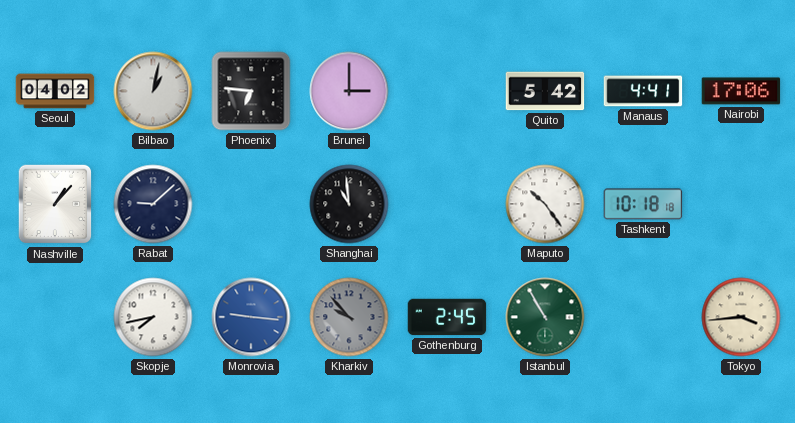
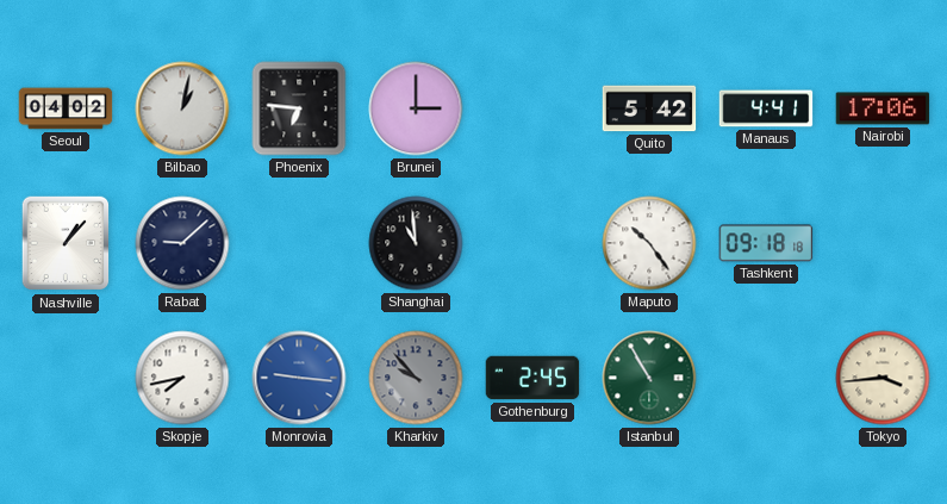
Tashkent: 10:18 -> 09:18
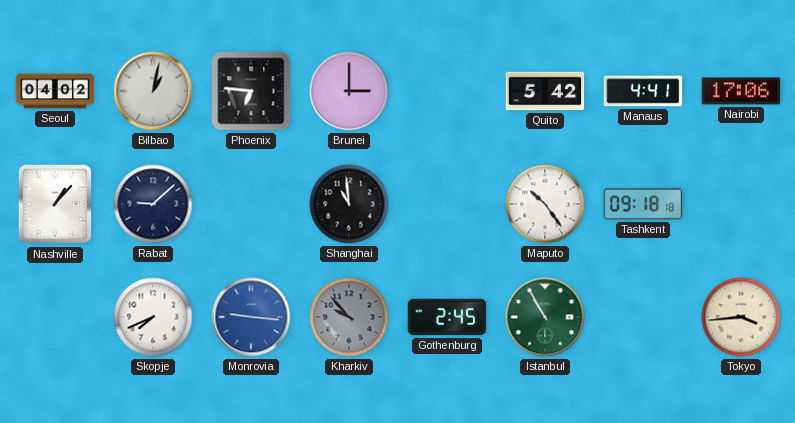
Skopje: 7:43 -> 7:41
